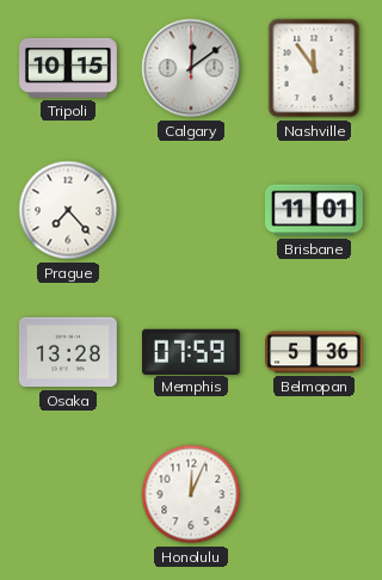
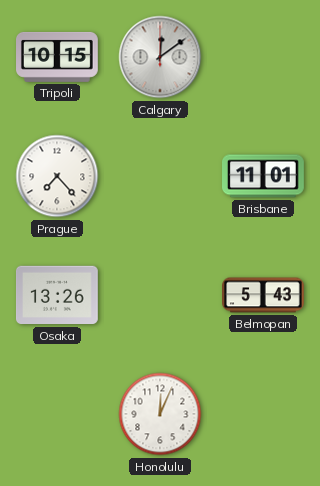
Nashville: 11:54 -> none
Osaka: 13:28 -> 13:26
Memphis: 07:59 -> none
Belmopan: 5:36 -> 5:43
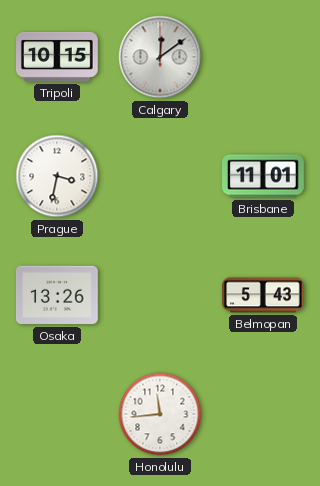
Prague: 7:23 -> 3:32
Honolulu: 12:04 -> 11:44
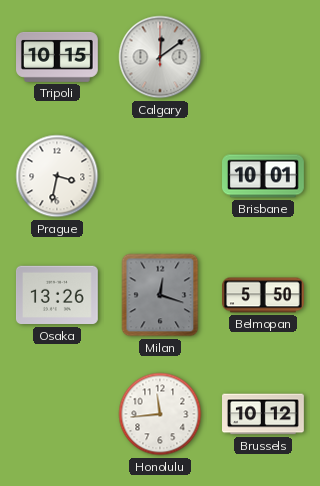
Brisbane: 11:01 -> 10:01
Milan: none -> 12:18
Belmopan: 5:43 -> 5:50
Brussels: none -> 10:12
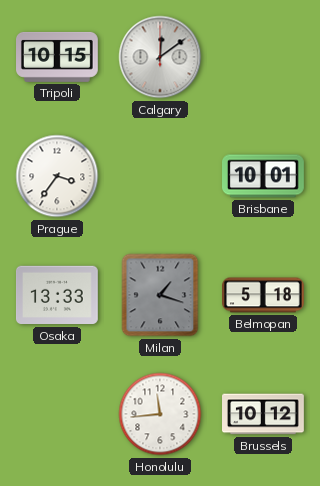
Prague: 3:32 -> 3:36
Osaka: 13:26 -> 13:33
Milan: 12:18 -> 1:18
Belmopan: 5:50 -> 5:18
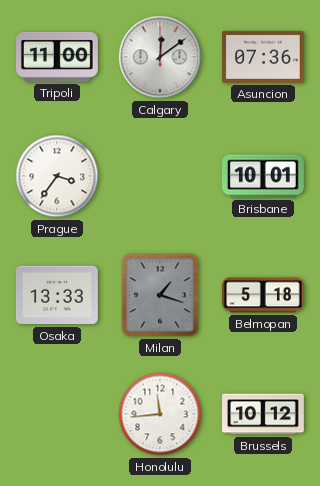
Tripoli: 10:15 -> 11:00
Asuncion: none -> 07:36
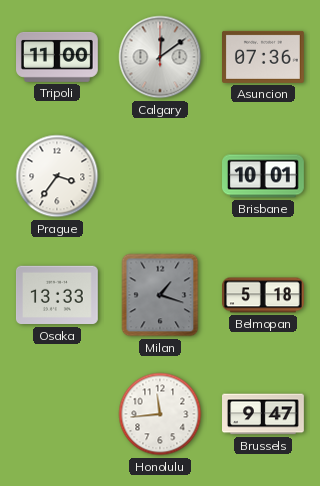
Brussels: 10:12 -> 9:47
